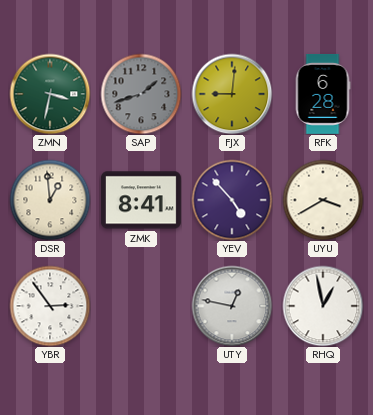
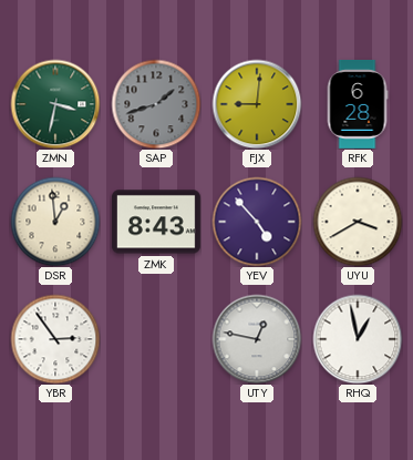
ZMK: 8:41 -> 8:43
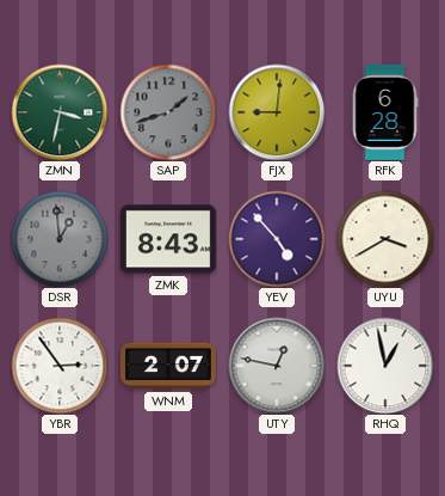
DSR dial: cream -> grey
WNM: none -> 2:07
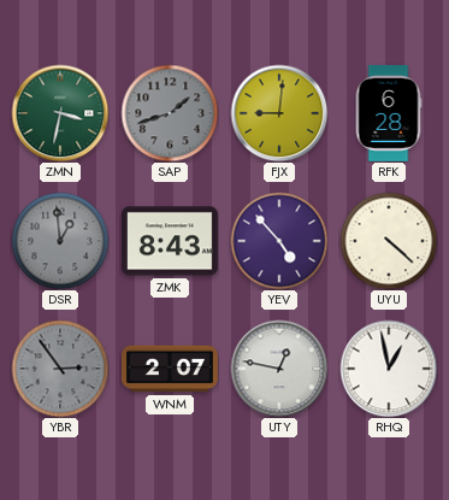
UYU: 3:40 -> 4:22
YBR dial: white -> grey
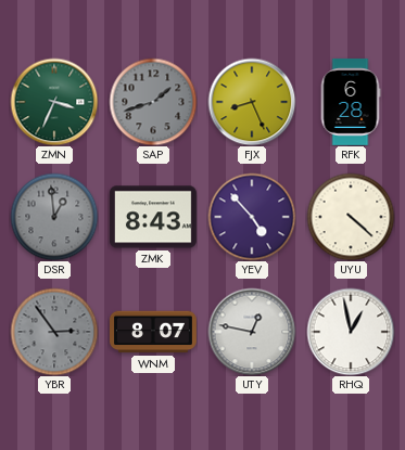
ZMN: 3:32 -> 3:34
FJX: 9:01 -> 8:26
WNM: 2:07 -> 8:07
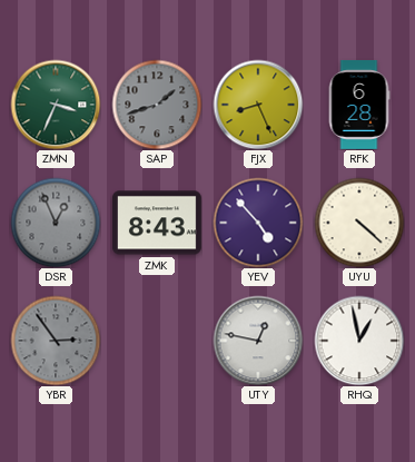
DSR: 12:59 -> 12:56
WNM: 8:07 -> none
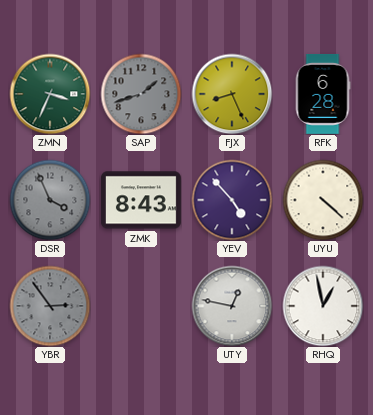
DSR: 12:56 -> 3:56
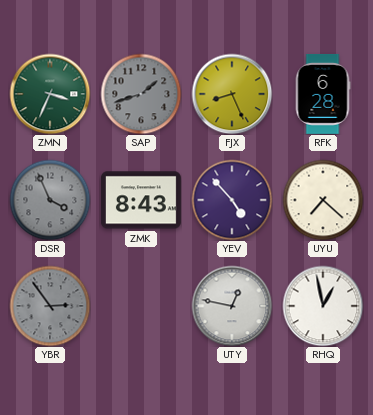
UYU: 4:22 -> 7:22
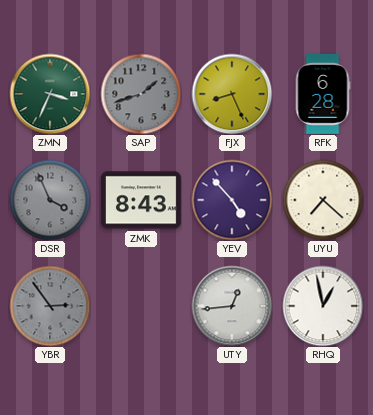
UTY: 12:47 -> 12:44
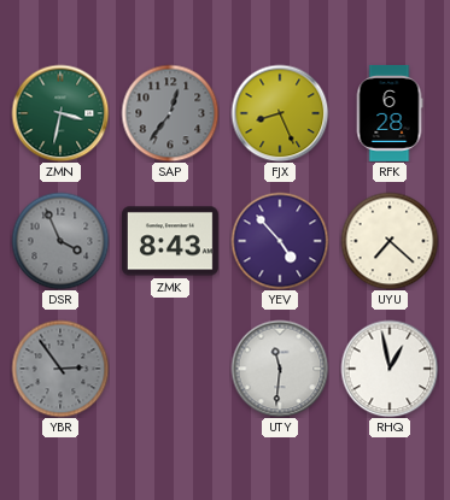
ZMN: 3:34 -> 3:32
SAP: 1:42 -> 12:36
UTY: 12:44 -> 11:31
